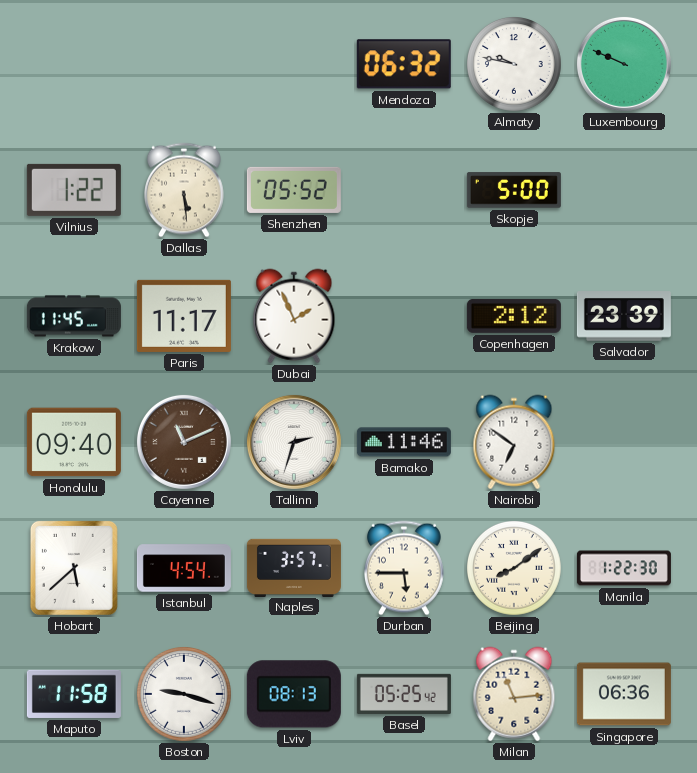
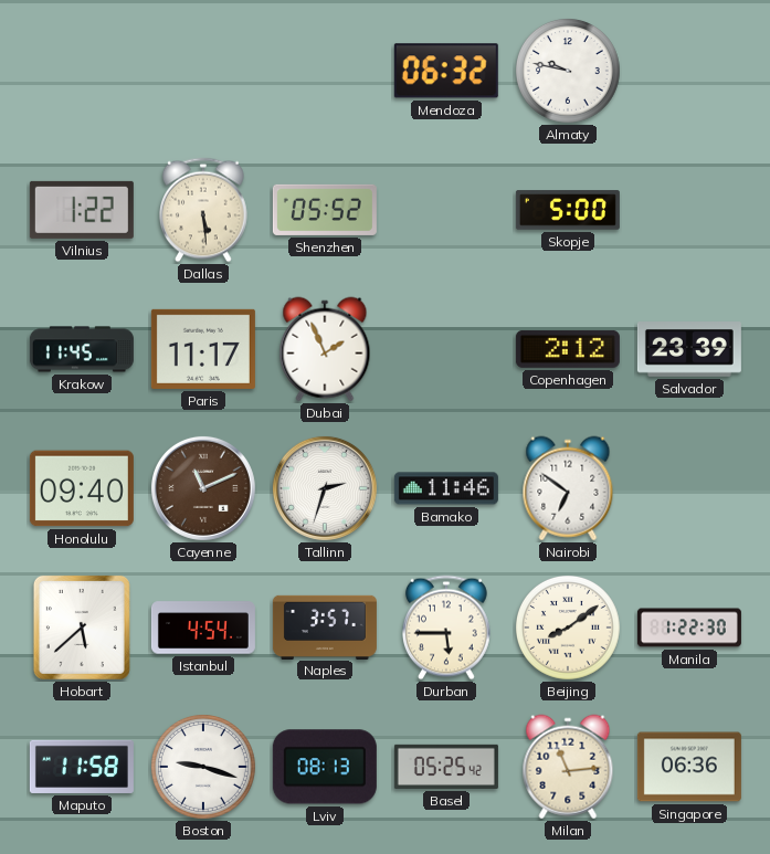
Luxembourg: 9:49 -> none
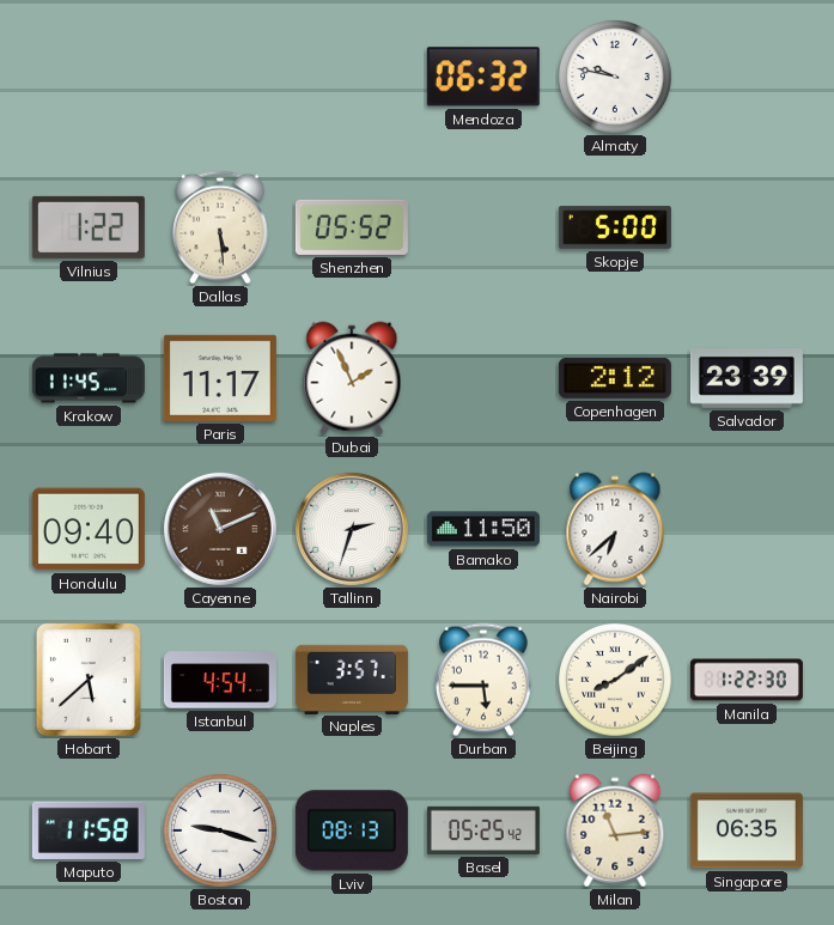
Bamako: 11:46 -> 11:50
Nairobi: 6:51 -> 6:38
Singapore: 06:36 -> 06:35
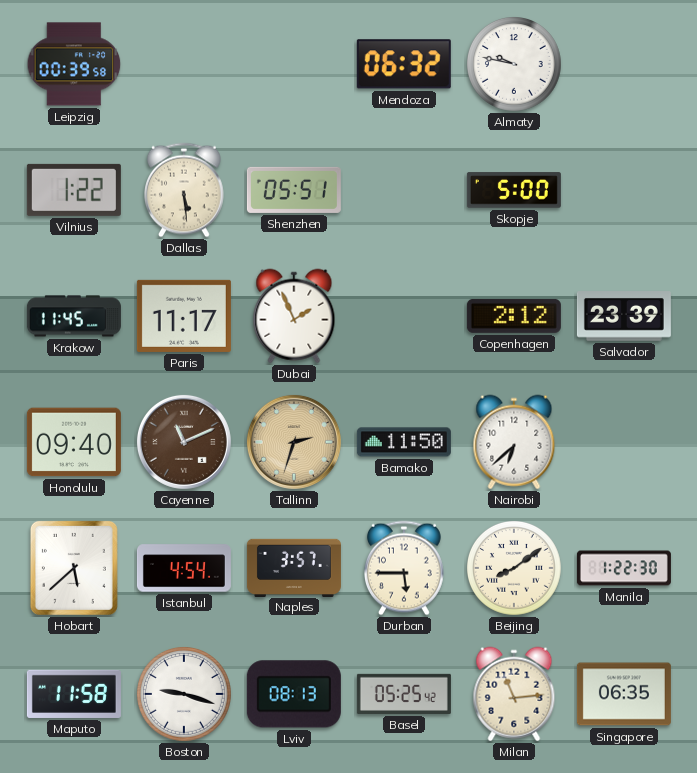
Leipzig: none -> 00:39
Shenzhen: 05:52 -> 05:51
Tallinn dial: white -> champagne
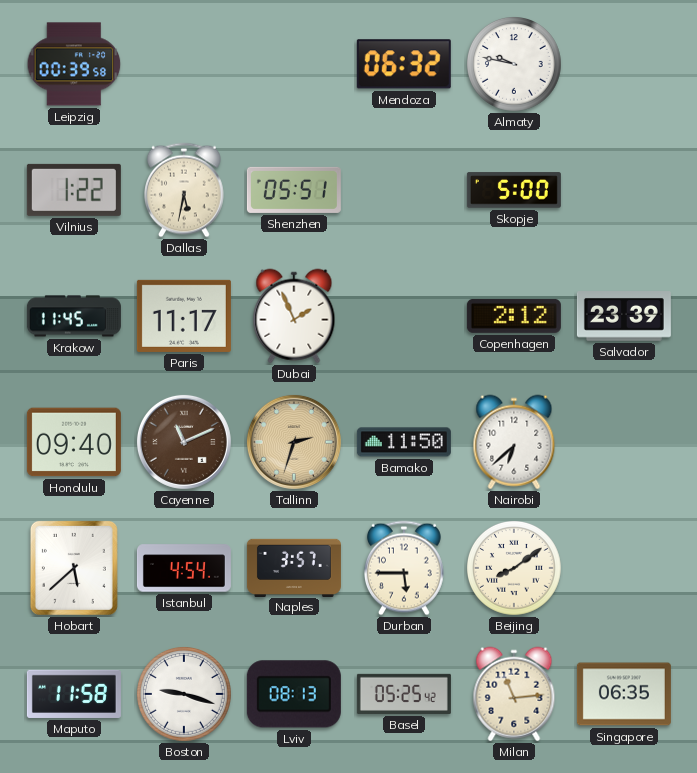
Dallas: 5:29 -> 5:32
Manila: 1:22 -> none
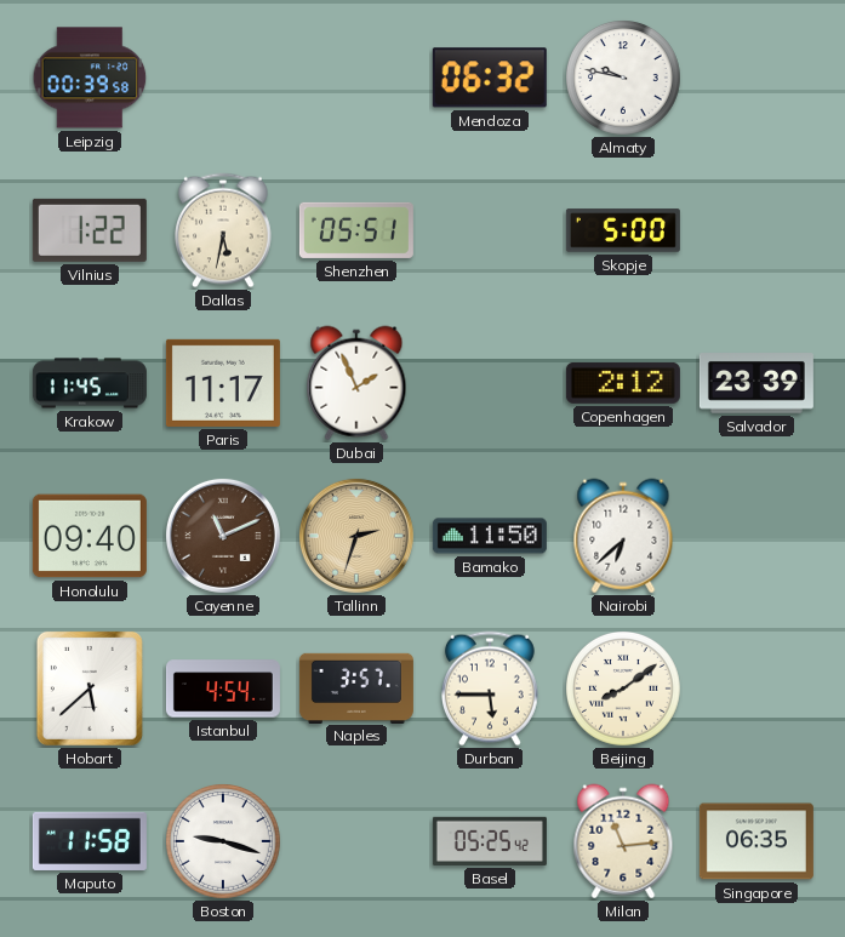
Lviv: 08:13 -> none
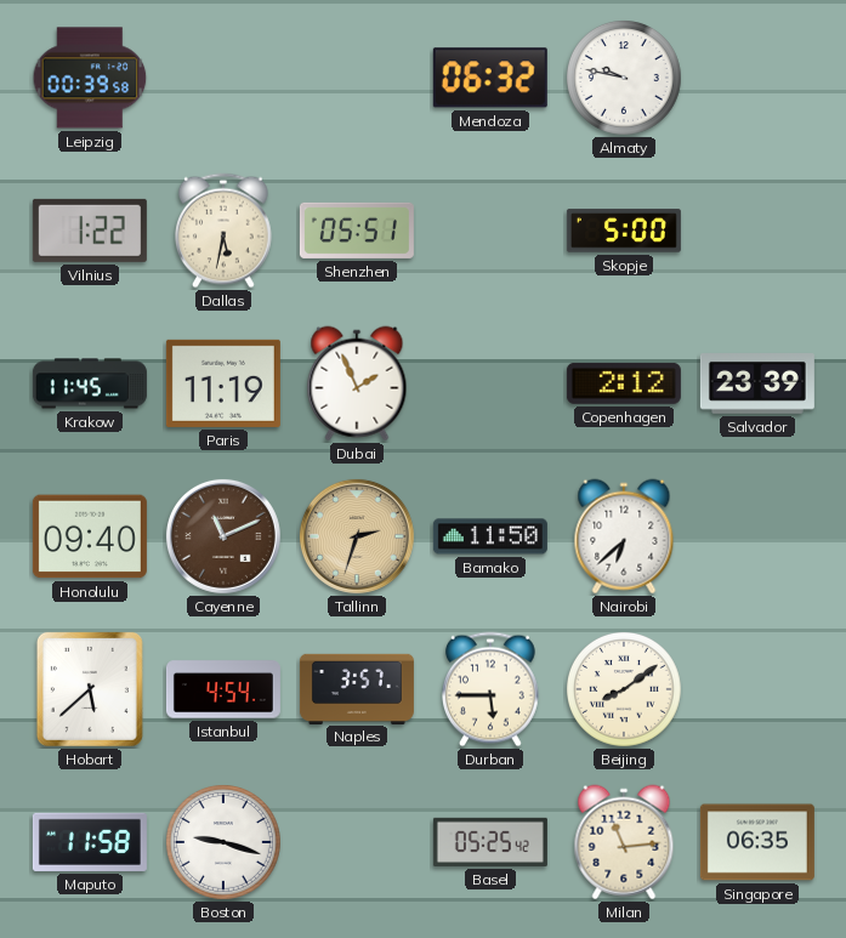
Paris: 11:17 -> 11:19
